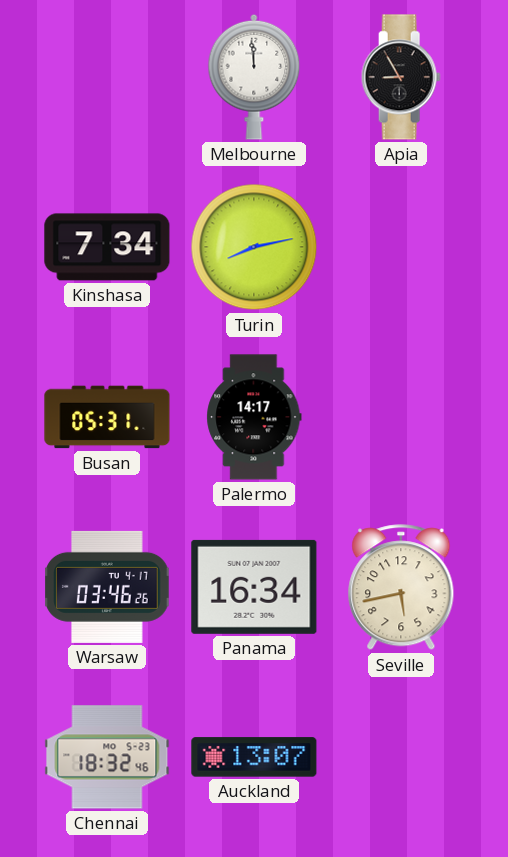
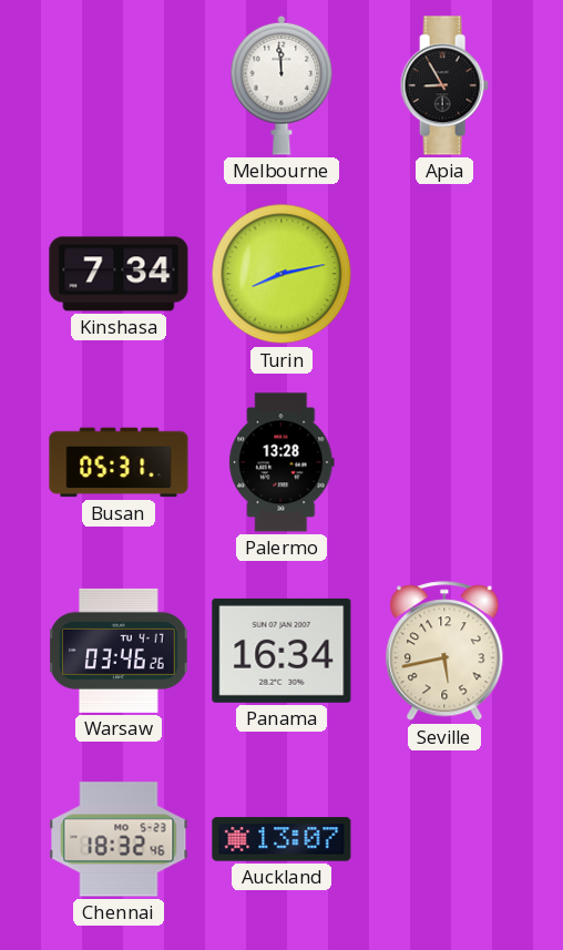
Palermo: 14:17 -> 13:28
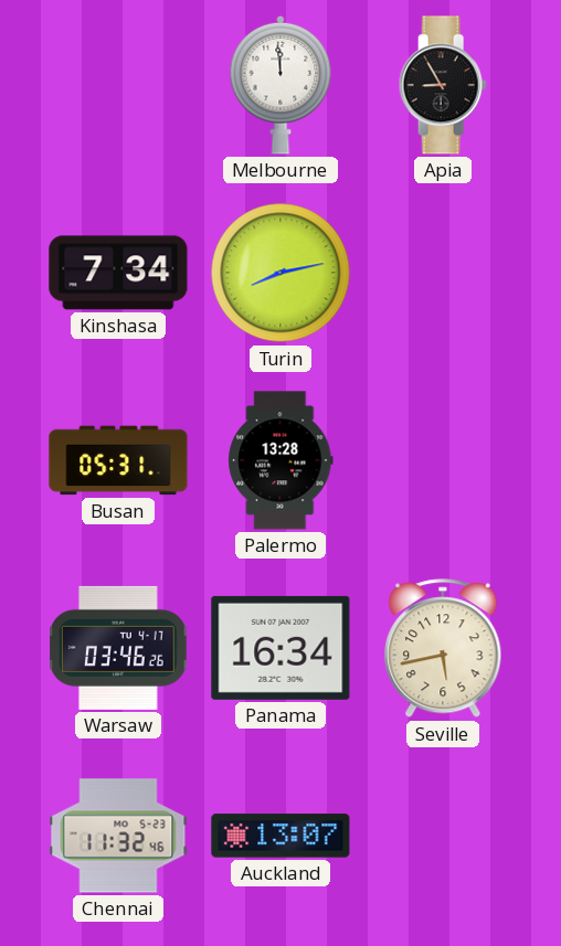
Chennai: 18:32 -> 11:32
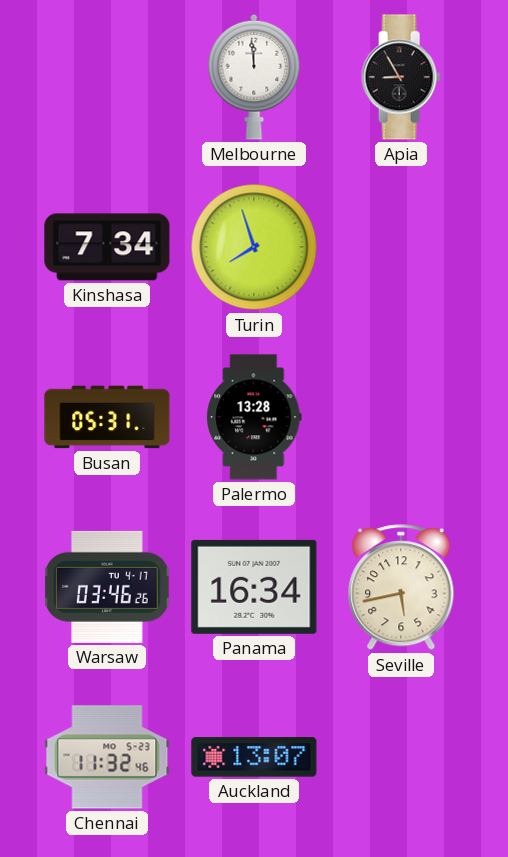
Turin: 8:13 -> 7:57
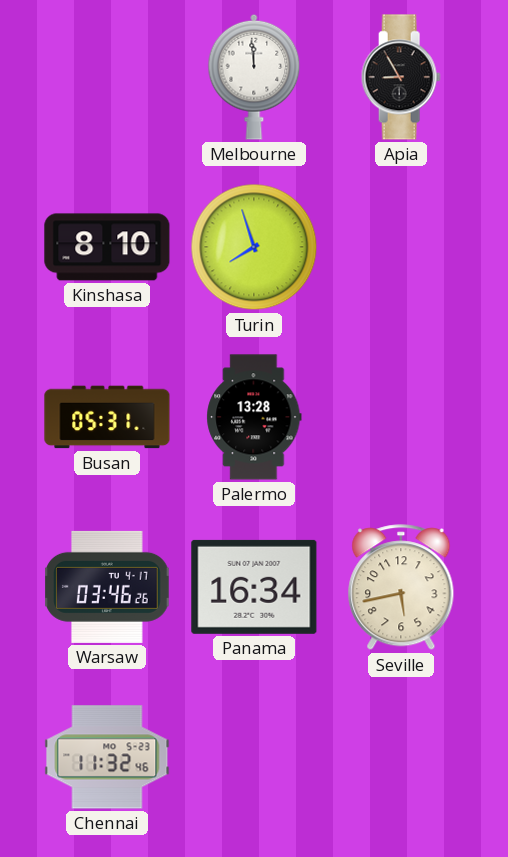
Kinshasa: 7:34 -> 8:10
Auckland: 13:07 -> none
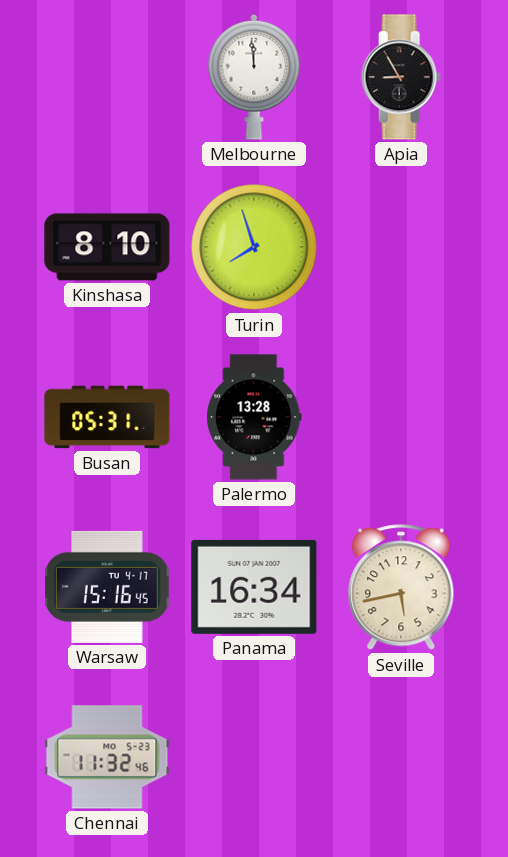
Warsaw: 03:46 -> 15:16
